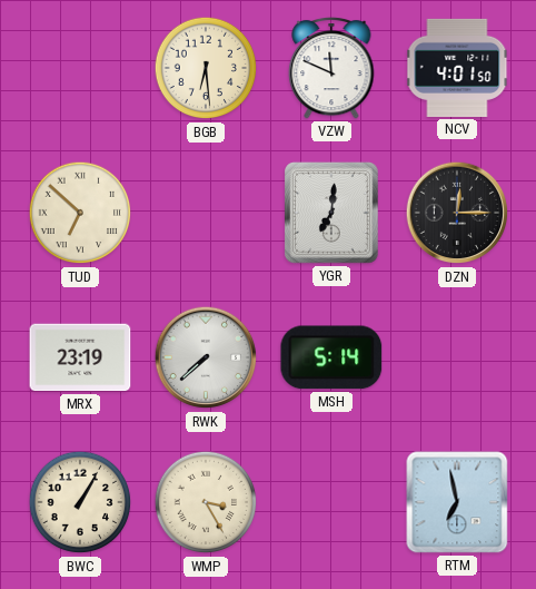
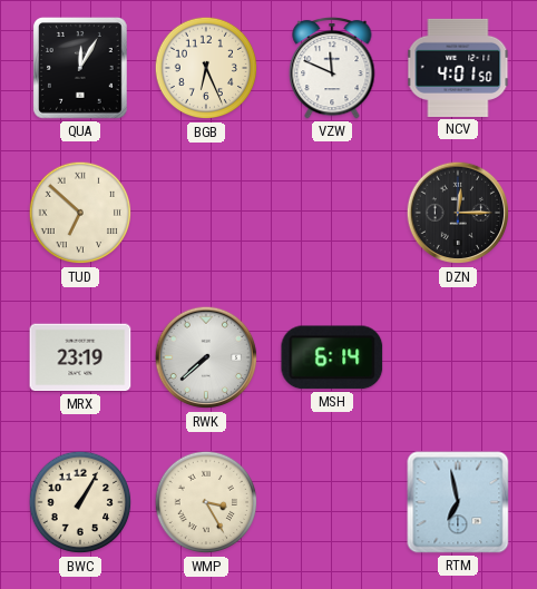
QUA: none -> 12:05
BGB: 6:29 -> 6:26
YGR: 7:01 -> none
MSH: 5:14 -> 6:14
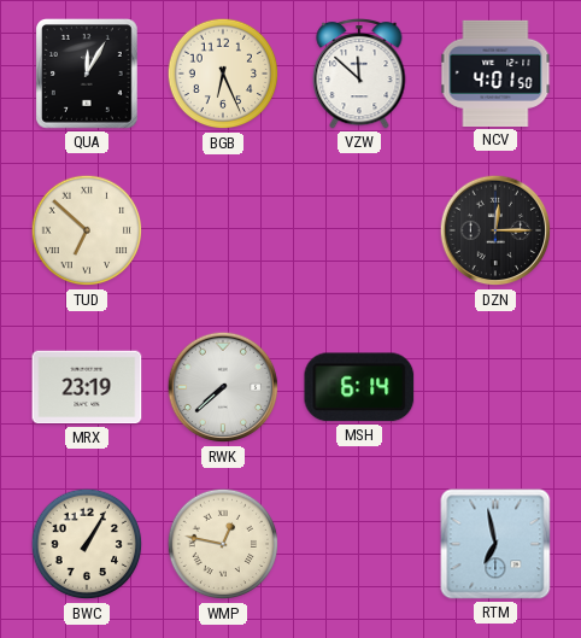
VZW: 11:49 -> 11:52
WMP: 3:25 -> 12:47
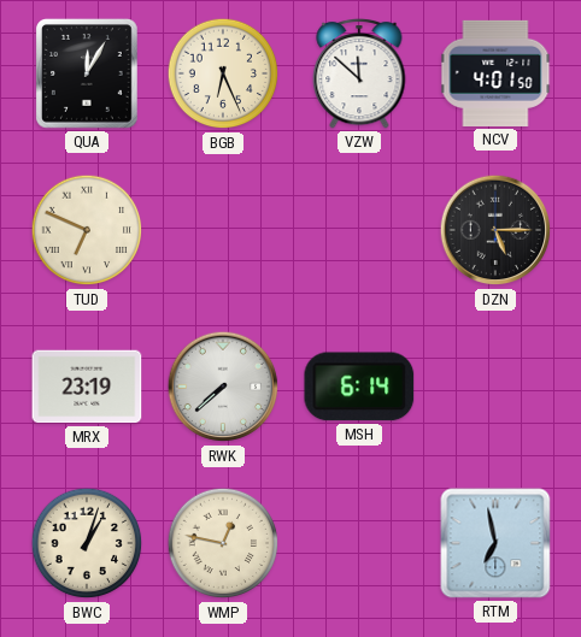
TUD: 6:52 -> 6:49
DZN: 12:15 -> 5:15
BWC: 1:05 -> 1:03
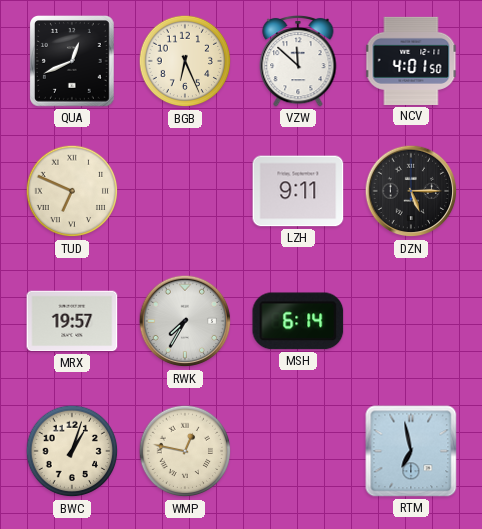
QUA: 12:05 -> 12:41
LZH: none -> 9:11
MRX: 23:19 -> 19:57
RWK: 7:38 -> 7:35
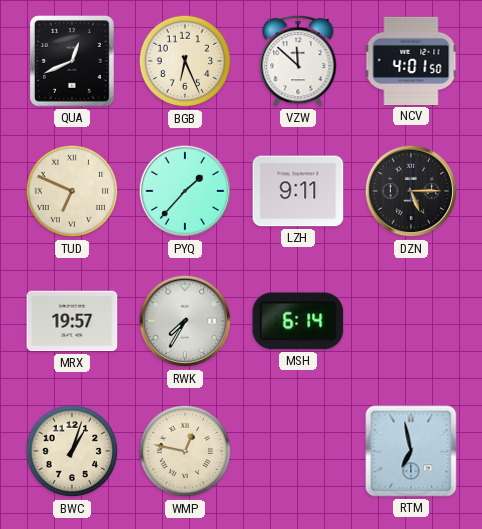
PYQ: none -> 1:37
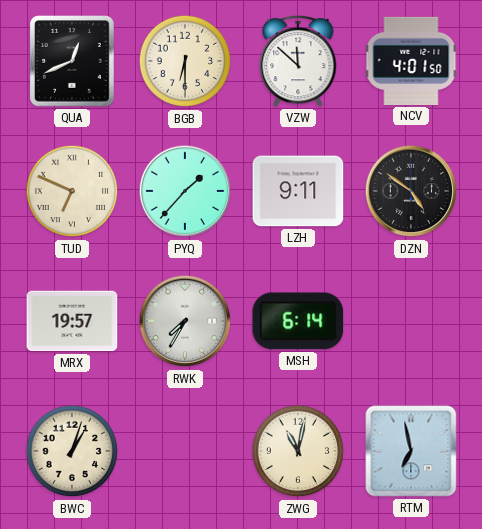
BGB: 6:26 -> 6:30
DZN: 5:15 -> 4:51
WMP: 12:47 -> none
ZWG: none -> 11:02
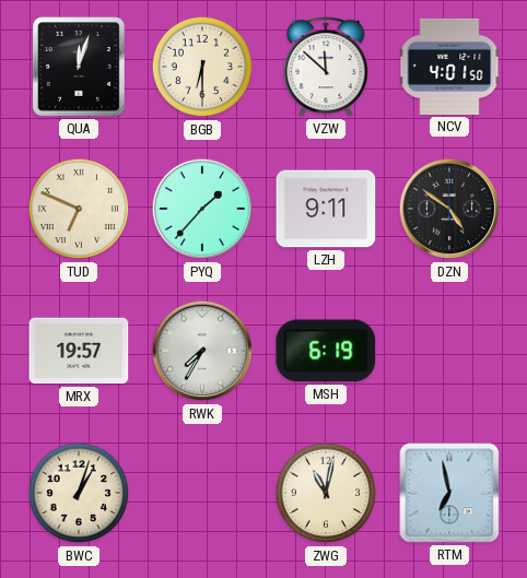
QUA: 12:41 -> 12:03
MSH: 6:14 -> 6:19
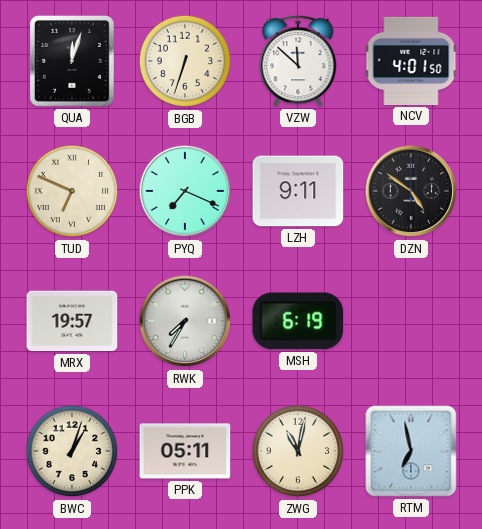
BGB: 6:30 -> 6:33
PYQ: 1:37 -> 7:19
PPK: none -> 05:11
